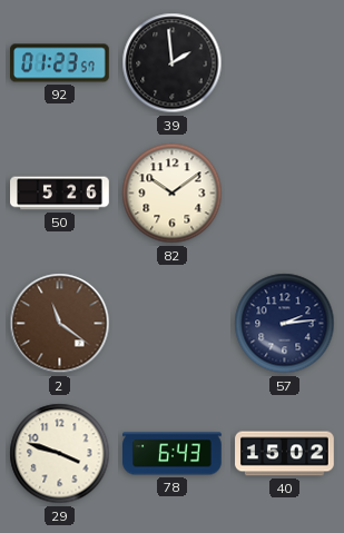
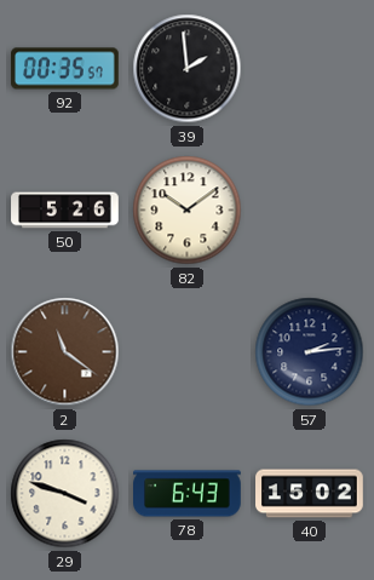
92: 01:23 -> 00:35
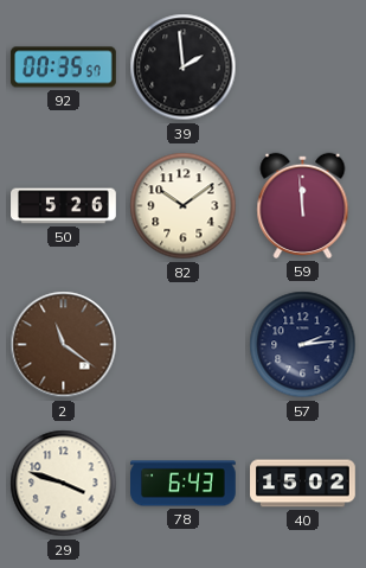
59: none -> 11:59
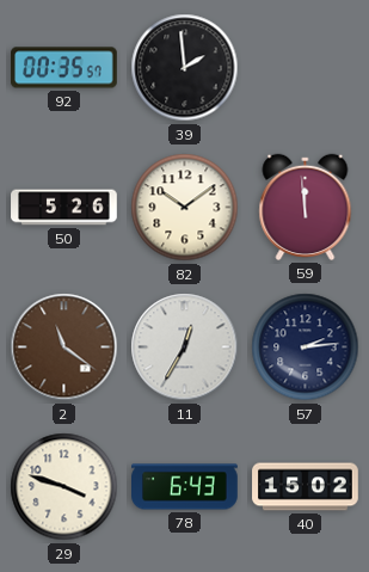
11: none -> 12:35
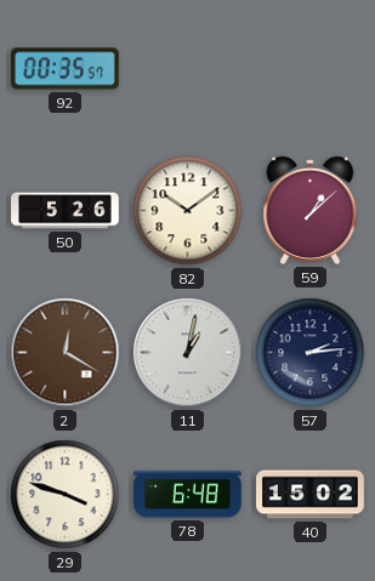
39: 1:59 -> none
59: 11:59 -> 1:08
2: 11:21 -> 12:20
11: 12:35 -> 1:02
78: 6:43 -> 6:48
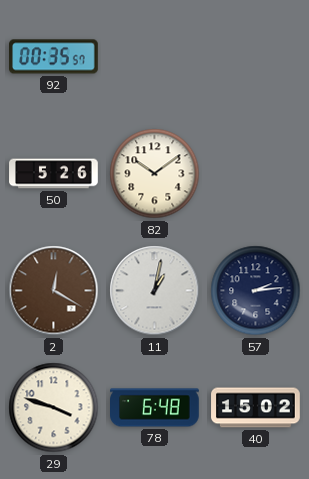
59: 1:08 -> none
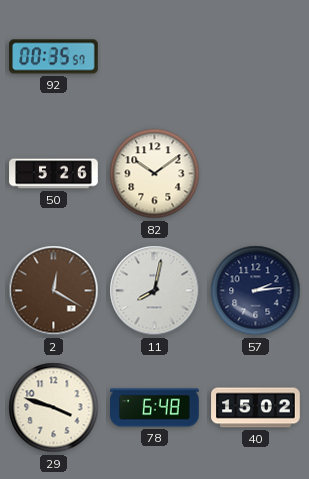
11: 1:02 -> 8:02
